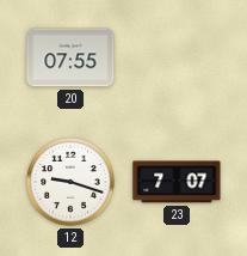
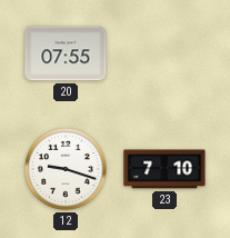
23: 7:07 -> 7:10
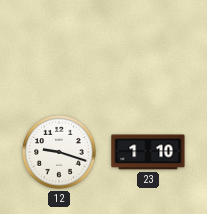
20: 07:55 -> none
23: 7:10 -> 1:10
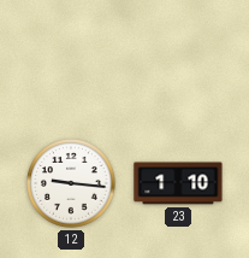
12: 9:18 -> 9:16
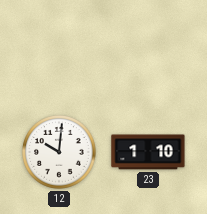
12: 9:16 -> 10:01
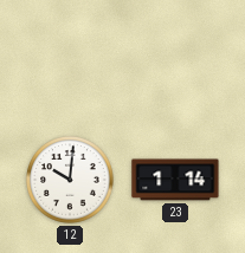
23: 1:10 -> 1:14
